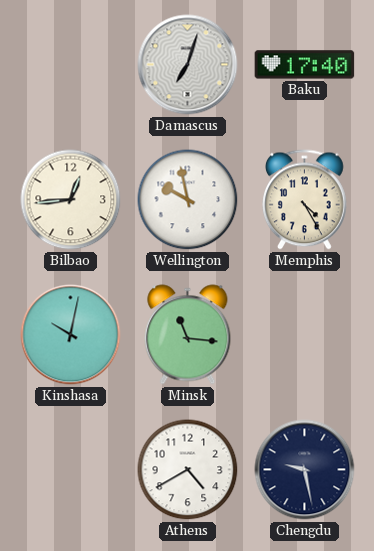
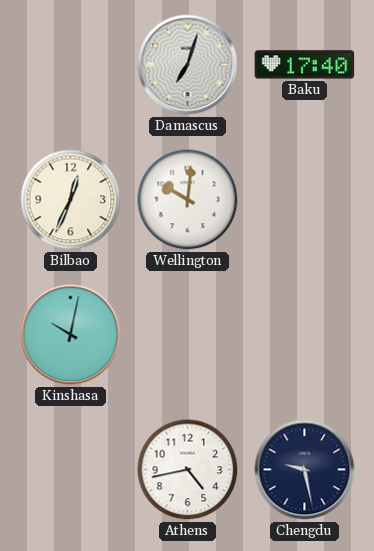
Bilbao: 12:44 -> 12:34
Wellington: 9:58 -> 10:01
Memphis: 4:25 -> none
Minsk: 11:16 -> none
Athens: 4:40 -> 4:43
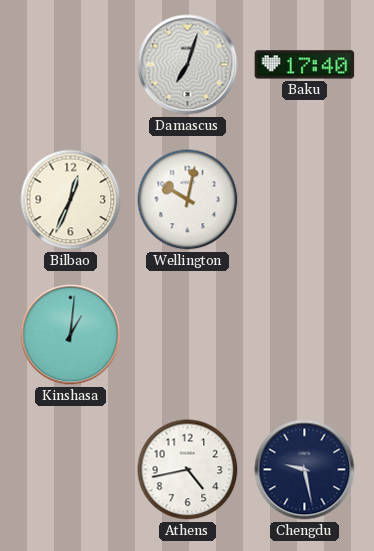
Wellington: 10:01 -> 10:02
Kinshasa: 10:02 -> 1:01
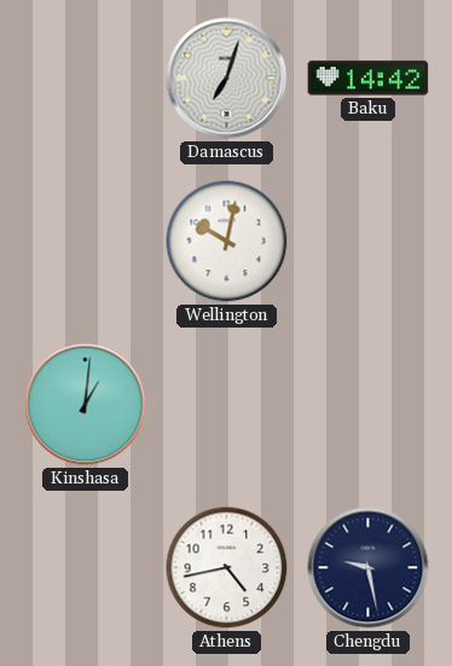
Baku: 17:40 -> 14:42
Bilbao: 12:34 -> none
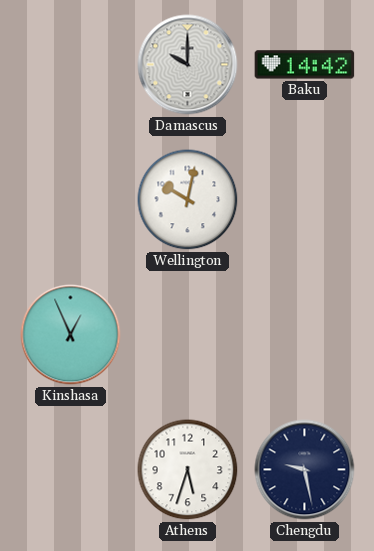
Damascus: 7:03 -> 10:00
Kinshasa: 1:01 -> 12:56
Athens: 4:43 -> 5:33
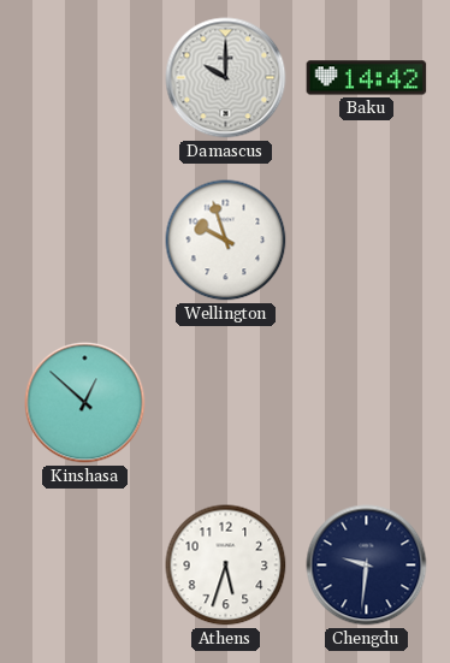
Wellington: 10:02 -> 9:57
Kinshasa: 12:56 -> 12:52
Chengdu: 9:28 -> 9:31
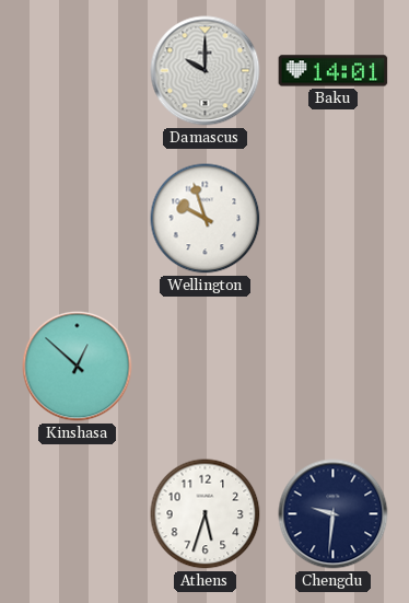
Baku: 14:42 -> 14:01
